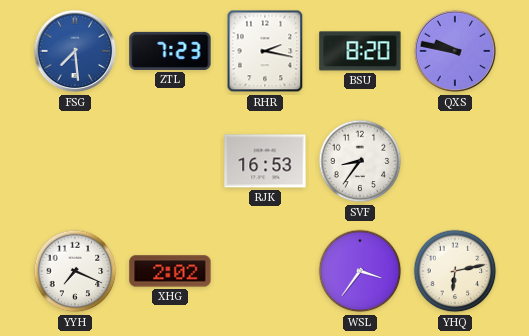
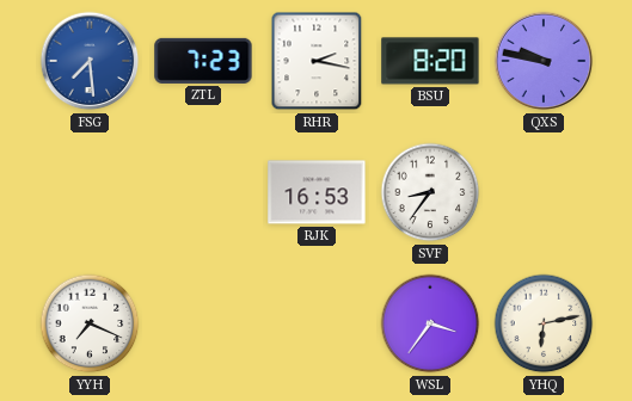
XHG: 2:02 -> none
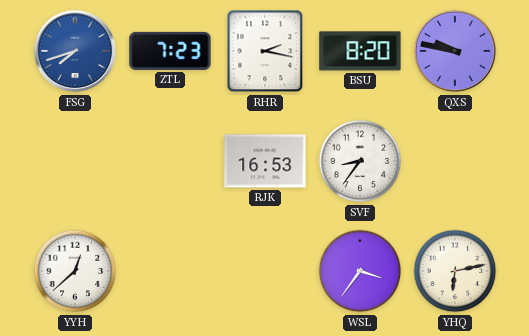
FSG: 7:29 -> 7:42
YYH: 7:19 -> 12:38
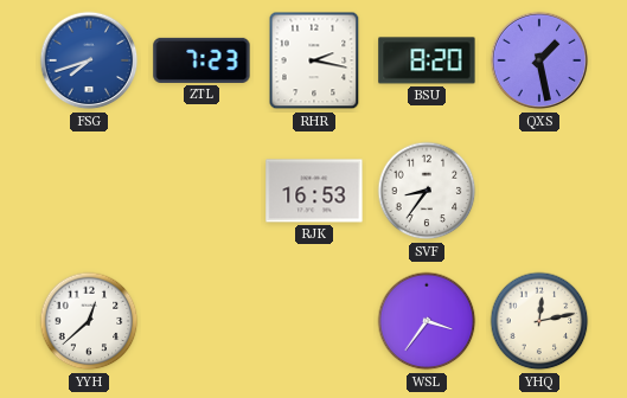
QXS: 9:47 -> 1:28
YHQ: 6:13 -> 12:13
